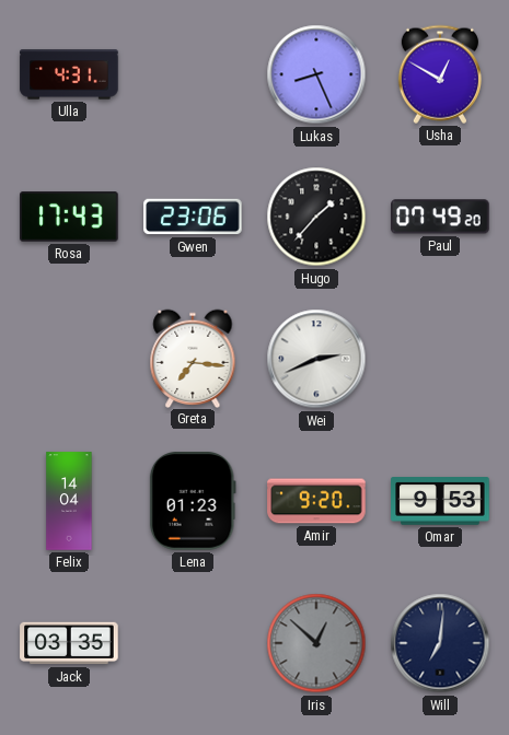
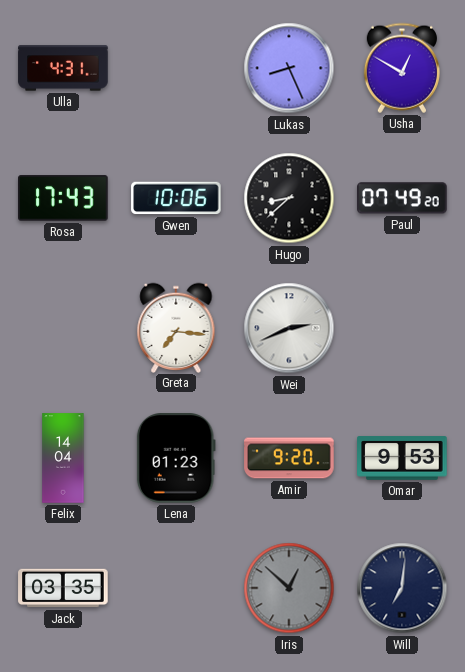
Gwen: 23:06 -> 10:06
Hugo: 1:37 -> 8:38
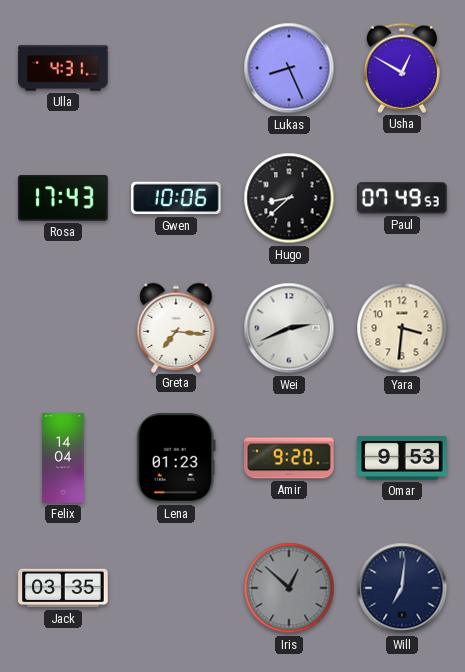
Paul: 07:49:20 -> 07:49:53
Yara: none -> 3:31
